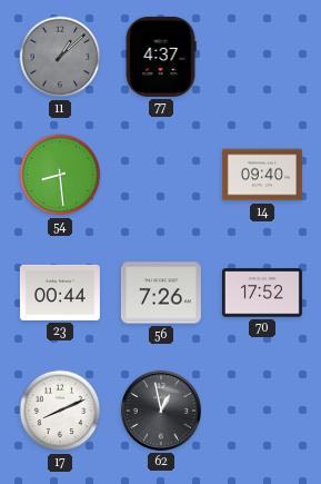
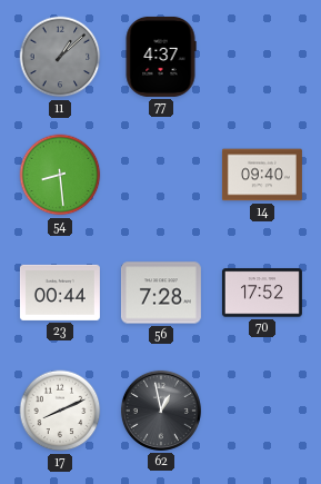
56: 7:26 -> 7:28
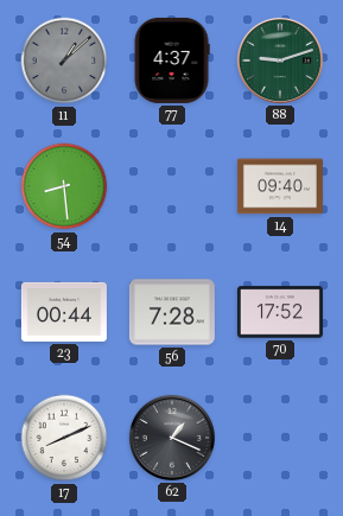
88: none -> 9:12
62: 12:58 -> 1:19
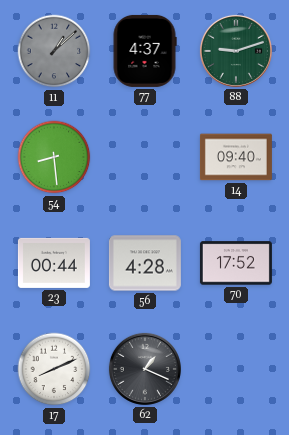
56: 7:28 -> 4:28
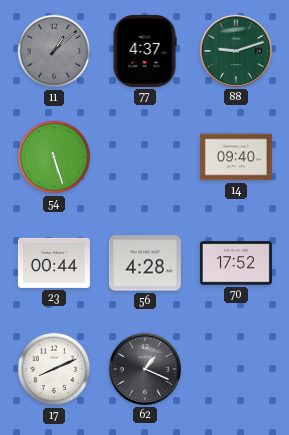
54: 8:29 -> 5:27
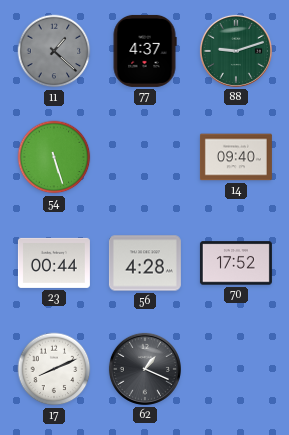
11: 1:08 -> 1:22
